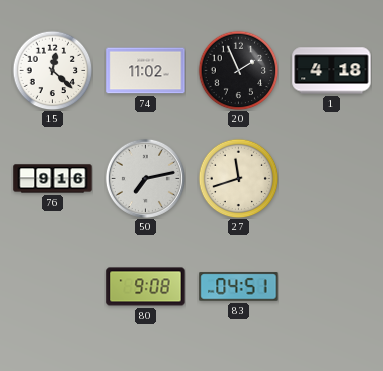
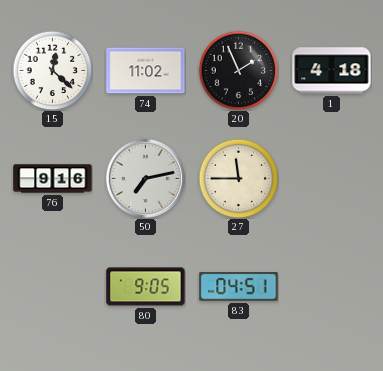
27: 11:42 -> 11:45
80: 9:08 -> 9:05
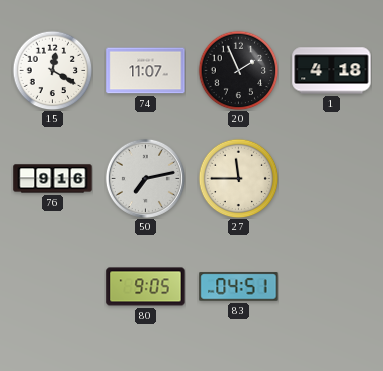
15: 12:22 -> 12:20
74: 11:02 -> 11:07
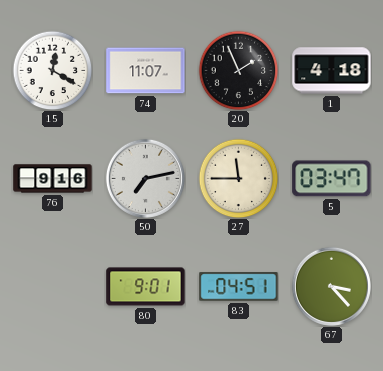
5: none -> 03:47
80: 9:05 -> 9:01
67: none -> 3:23
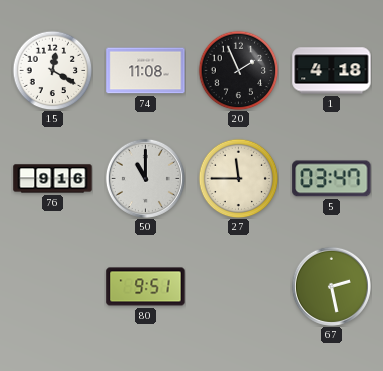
74: 11:07 -> 11:08
50: 7:13 -> 11:00
80: 9:01 -> 9:51
83: 04:51 -> none
67: 3:23 -> 2:28
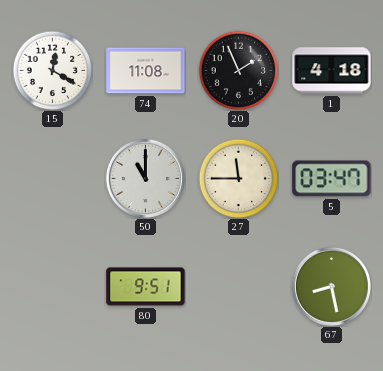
76: 9:16 -> none
67: 2:28 -> 8:28
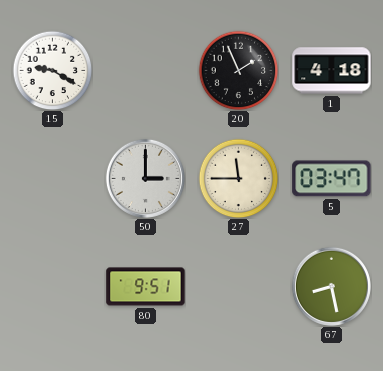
15: 12:20 -> 9:20
74: 11:08 -> none
50: 11:00 -> 3:00
